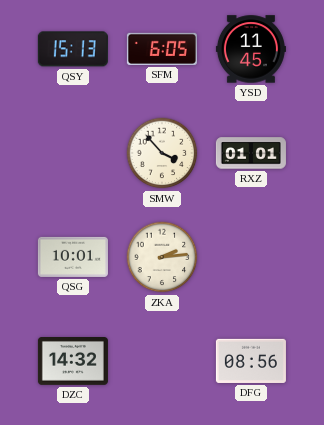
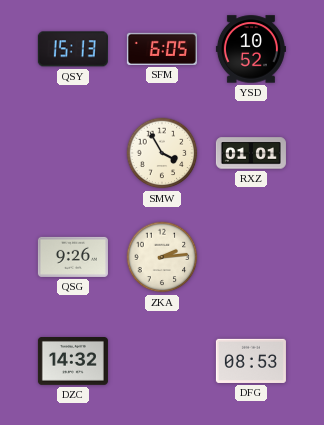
YSD: 11:45 -> 10:52
SMW: 3:53 -> 3:55
QSG: 10:01 -> 9:26
DFG: 08:56 -> 08:53
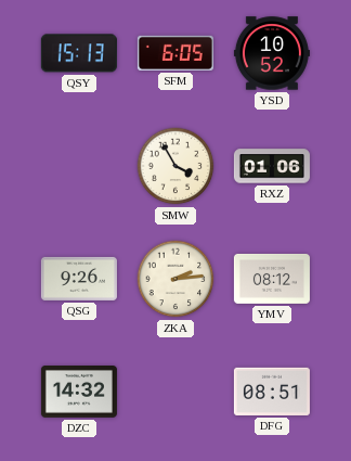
RXZ: 01:01 -> 01:06
YMV: none -> 08:12
DFG: 08:53 -> 08:51
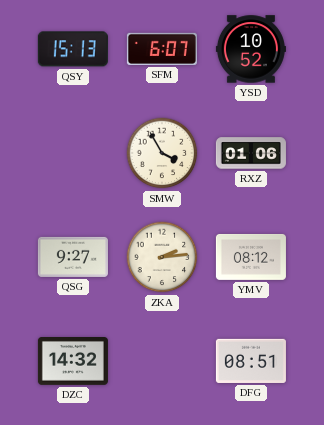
SFM: 6:05 -> 6:07
QSG: 9:26 -> 9:27
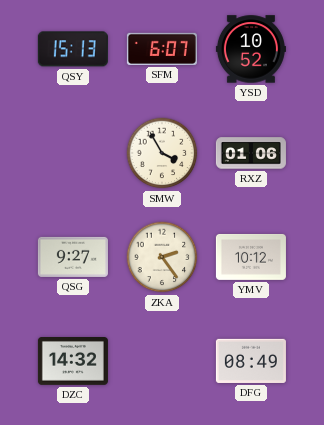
ZKA: 2:14 -> 2:24
YMV: 08:12 -> 10:12
DFG: 08:51 -> 08:49
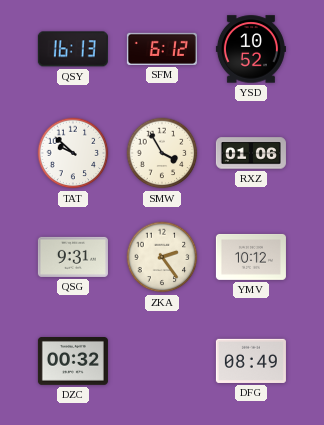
QSY: 15:13 -> 16:13
SFM: 6:07 -> 6:12
TAT: none -> 9:52
QSG: 9:27 -> 9:31
DZC: 14:32 -> 00:32
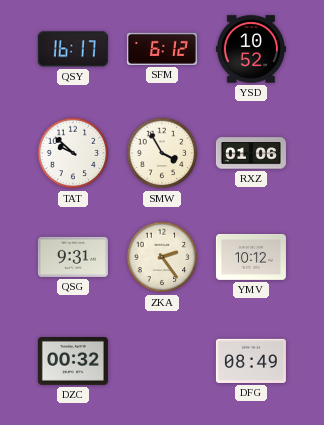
QSY: 16:13 -> 16:17
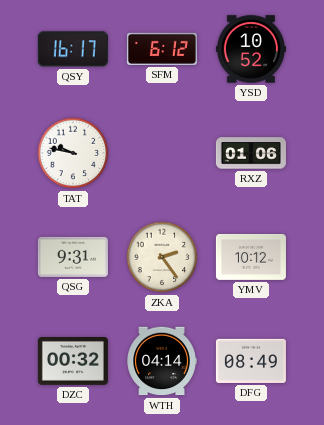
TAT: 9:52 -> 9:47
SMW: 3:55 -> none
WTH: none -> 04:14
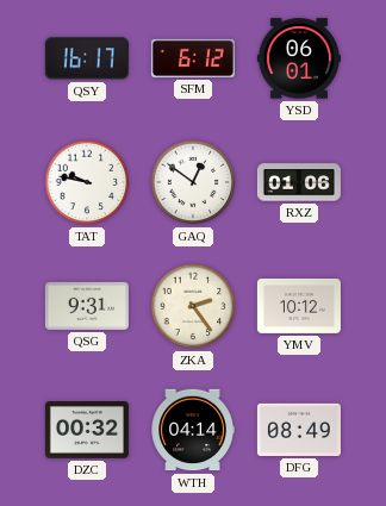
YSD: 10:52 -> 06:01
GAQ: none -> 12:51
